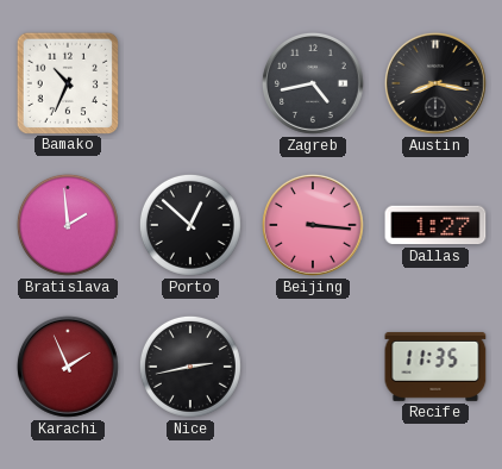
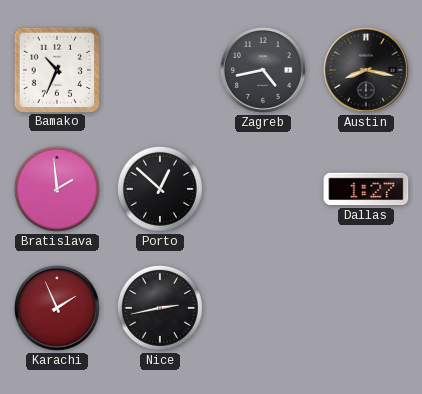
Beijing: 3:16 -> none
Recife: 11:35 -> none
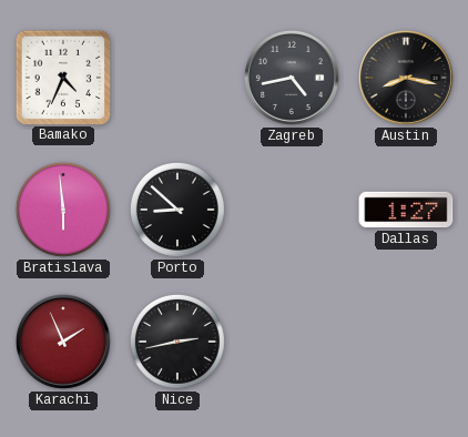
Bamako: 10:34 -> 4:34
Bratislava: 1:59 -> 5:59
Porto: 12:52 -> 8:52
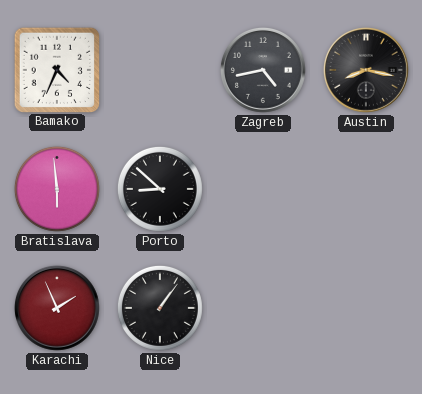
Dallas: 1:27 -> none
Nice: 2:43 -> 1:06
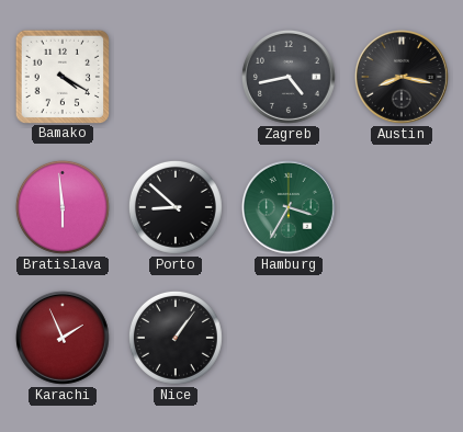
Bamako: 4:34 -> 4:20
Hamburg: none -> 3:35
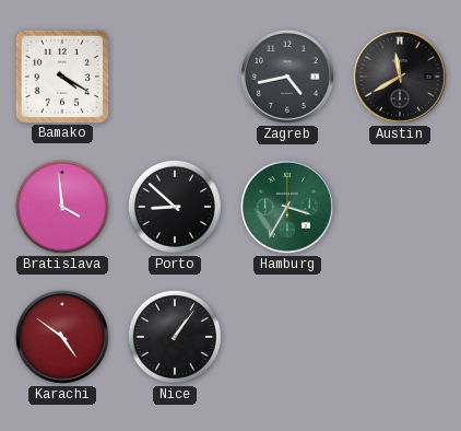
Austin: 8:17 -> 11:40
Bratislava: 5:59 -> 3:59
Karachi: 1:56 -> 4:51
